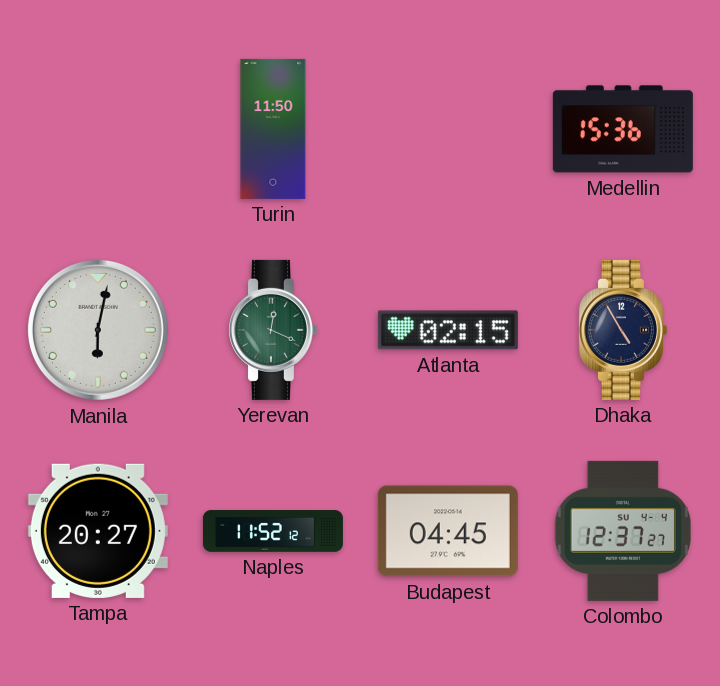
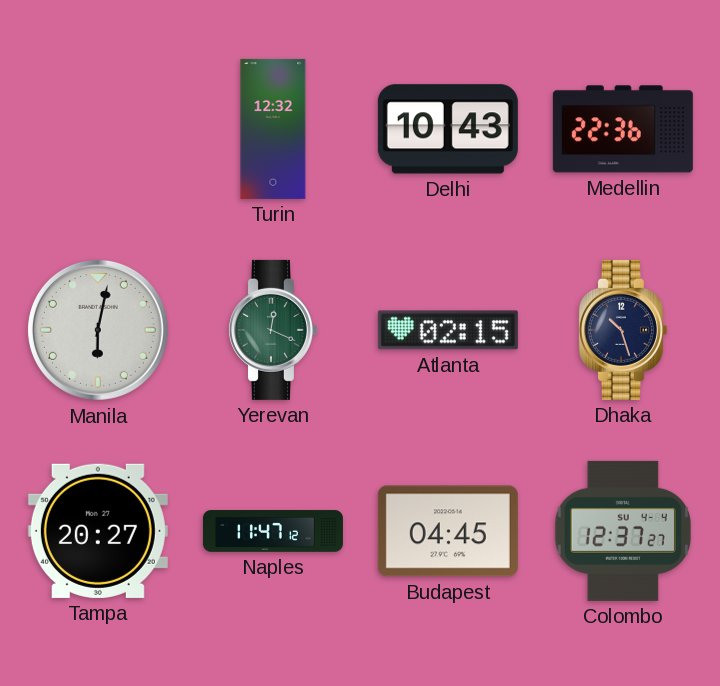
Turin: 11:50 -> 12:32
Delhi: none -> 10:43
Medellin: 15:36 -> 22:36
Dhaka: 4:55 -> 10:27
Naples: 11:52 -> 11:47
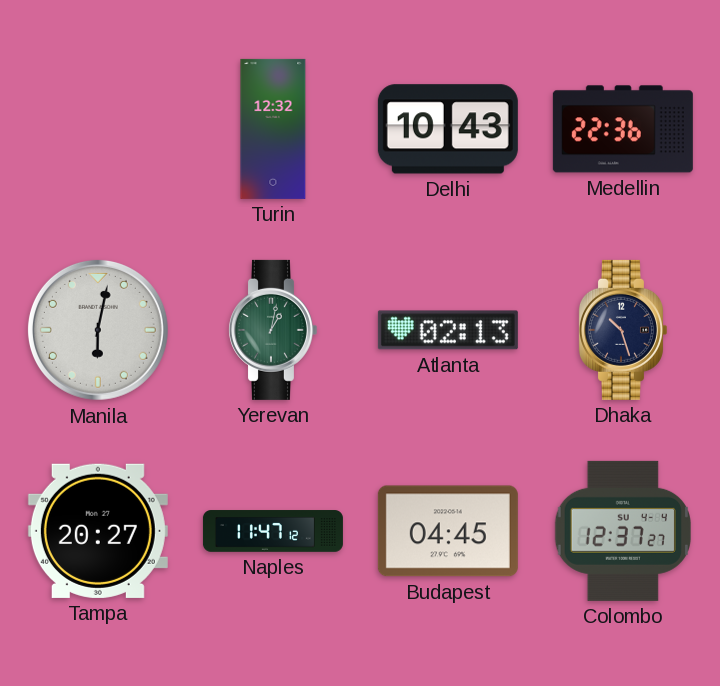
Yerevan: 12:19 -> 1:02
Atlanta: 02:15 -> 02:13
